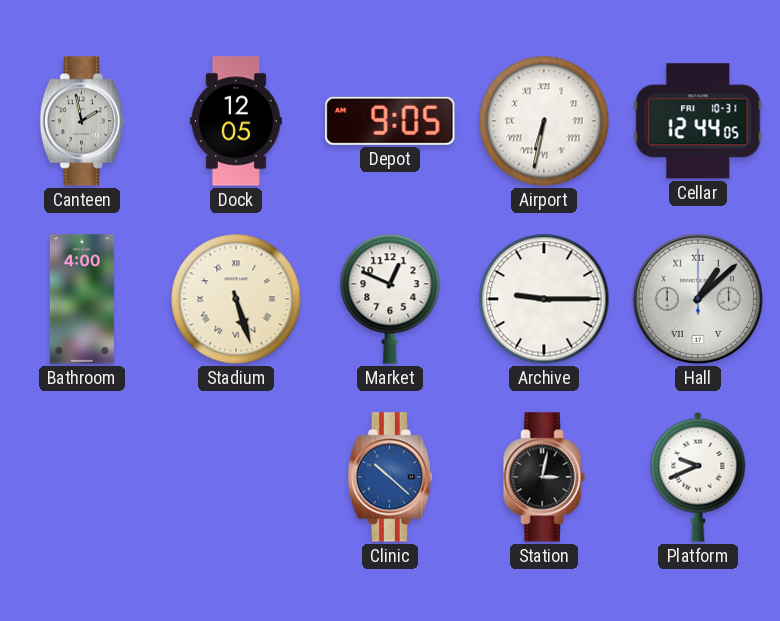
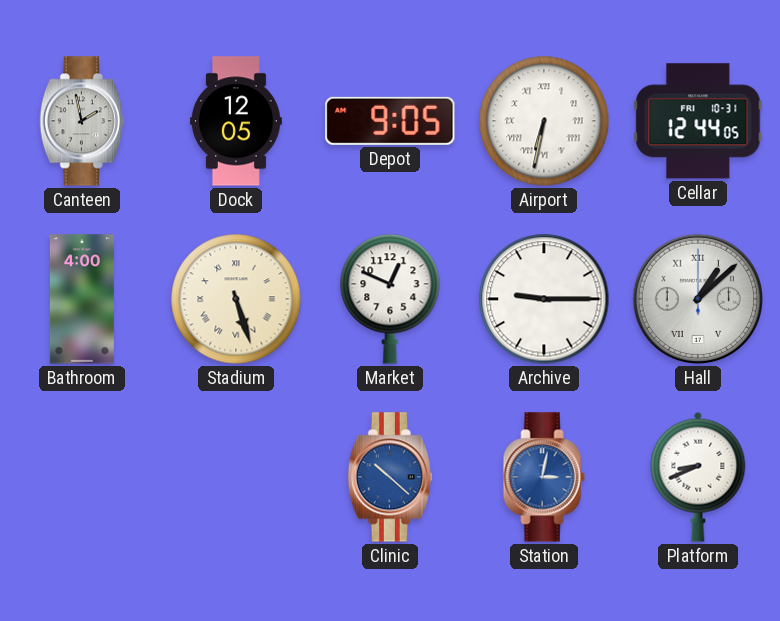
Station dial: black -> blue
Platform: 9:41 -> 8:41
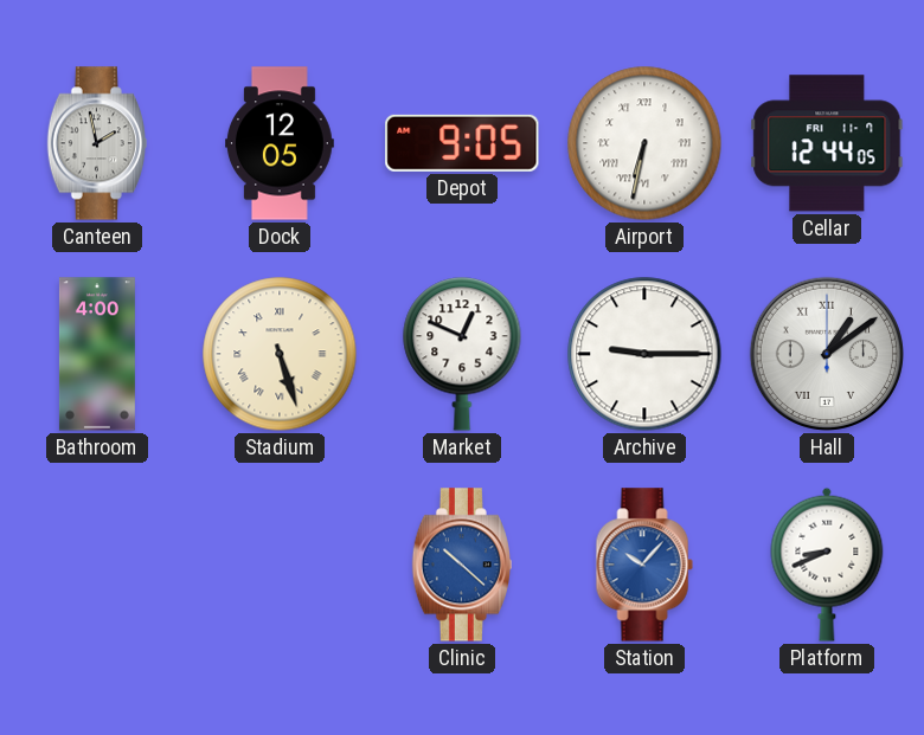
Cellar date: FRI 10-31 -> FRI 11-7
Hall: 1:08 -> 1:09
Station: 3:02 -> 10:07
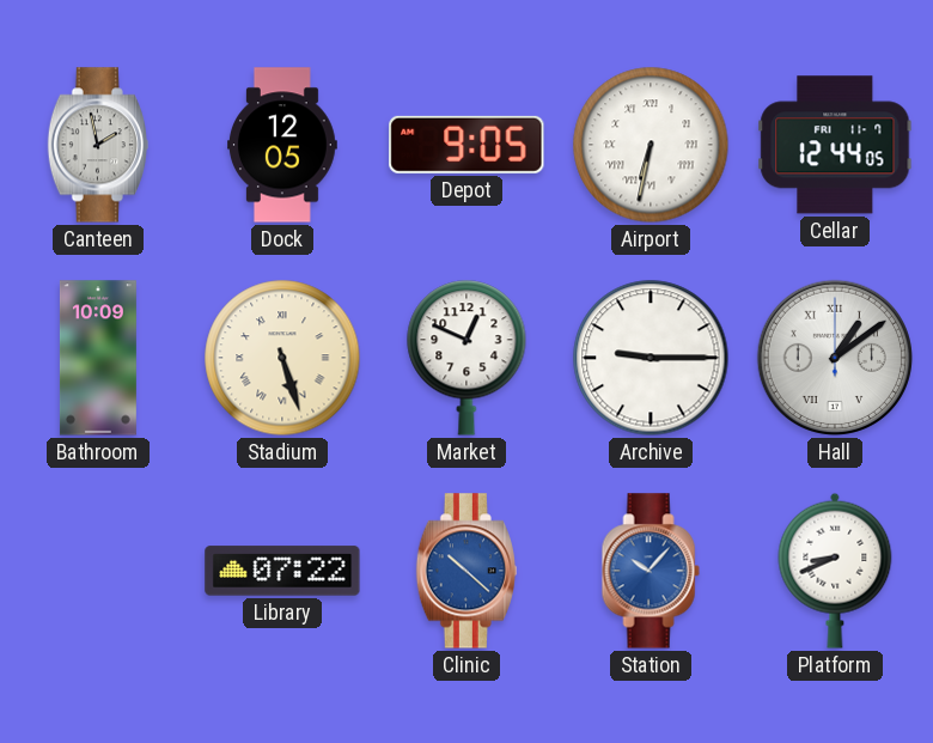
Bathroom: 4:00 -> 10:09
Library: none -> 07:22
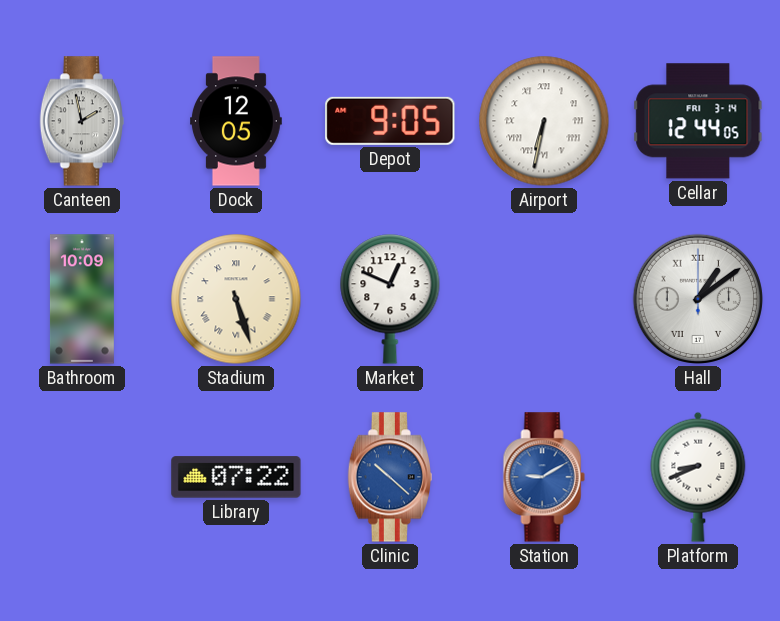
Cellar date: FRI 11-7 -> FRI 3-14
Archive: 9:15 -> none
Station: 10:07 -> 9:10
